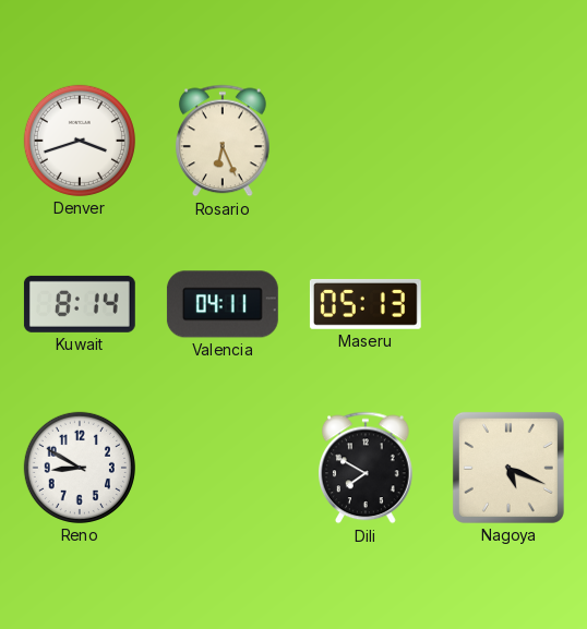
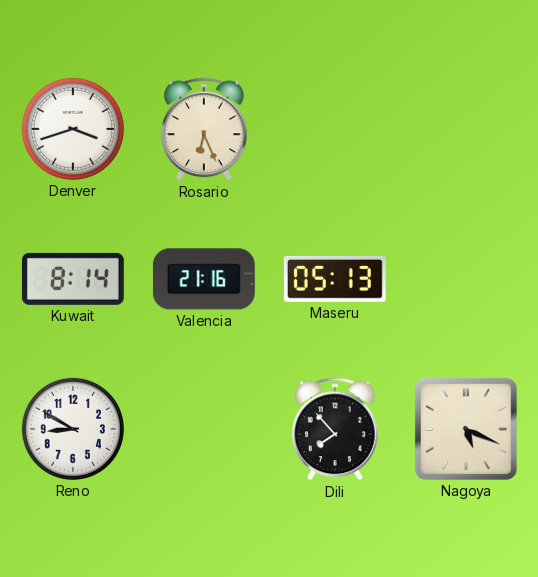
Valencia: 04:11 -> 21:16
Dili: 7:50 -> 7:53
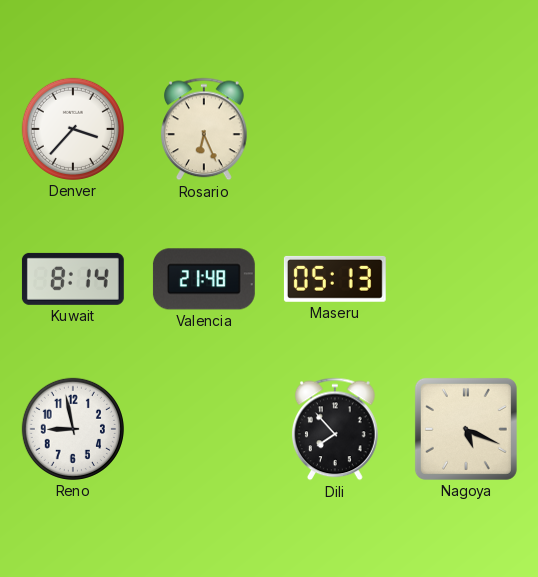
Denver: 3:42 -> 3:37
Valencia: 21:16 -> 21:48
Reno: 8:50 -> 8:58
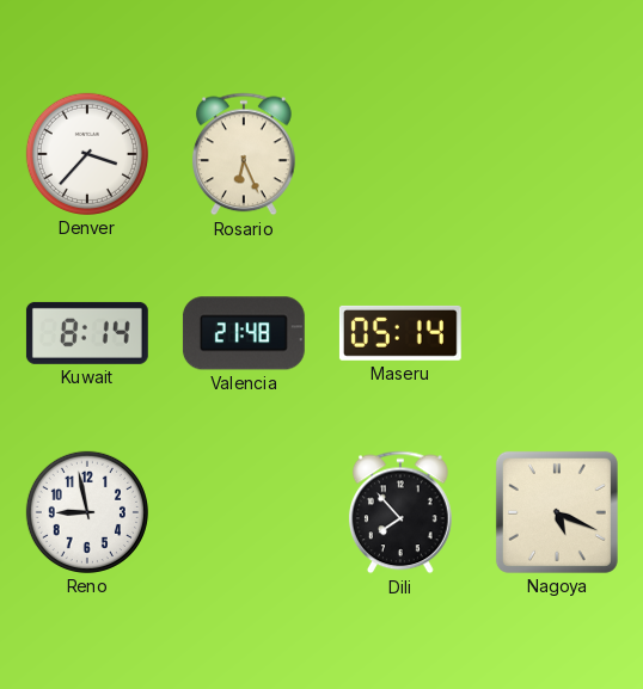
Maseru: 05:13 -> 05:14
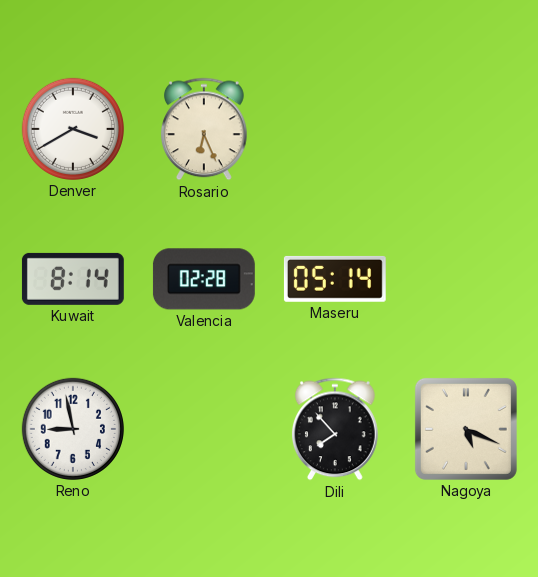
Denver: 3:37 -> 3:40
Valencia: 21:48 -> 02:28
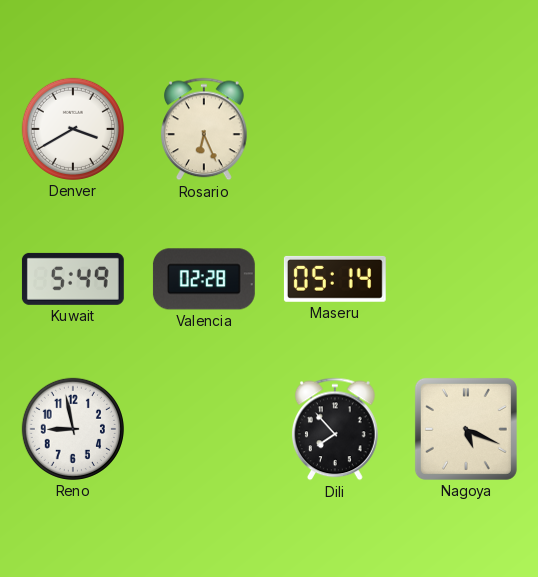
Kuwait: 8:14 -> 5:49
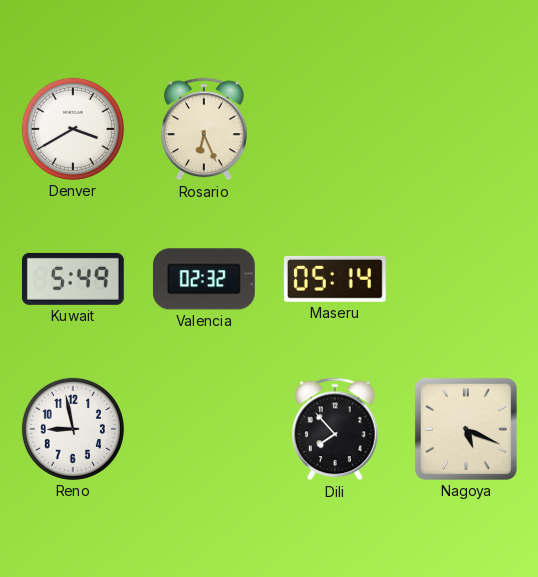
Valencia: 02:28 -> 02:32
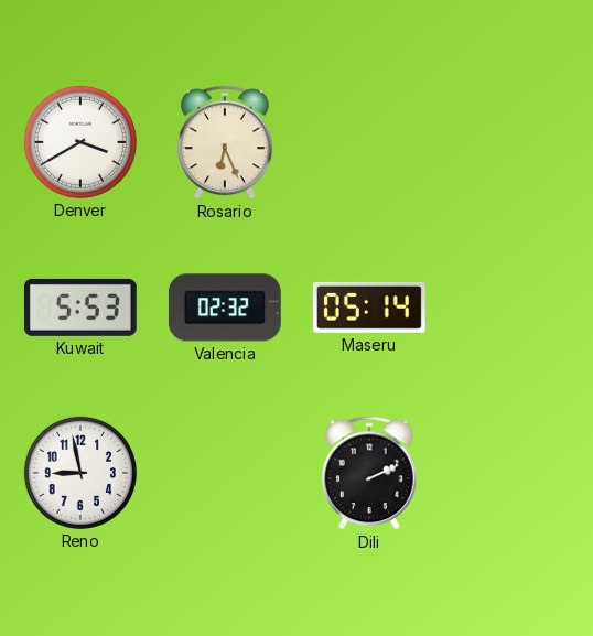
Kuwait: 5:49 -> 5:53
Dili: 7:53 -> 2:11
Nagoya: 5:19 -> none
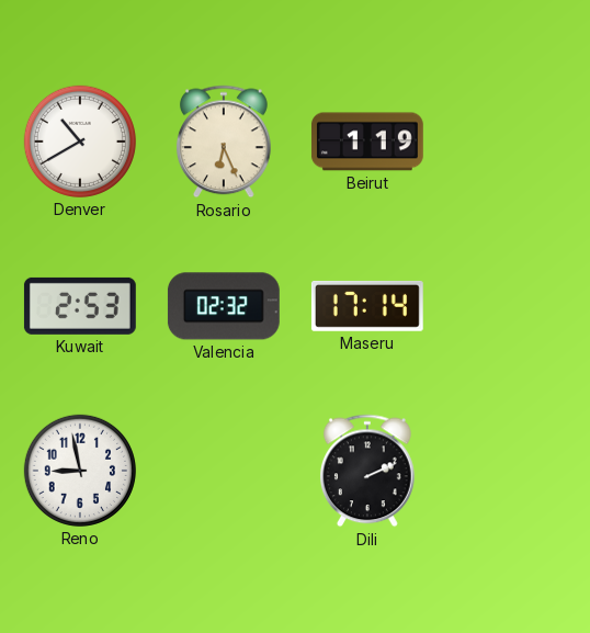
Denver: 3:40 -> 10:40
Beirut: none -> 1:19
Kuwait: 5:53 -> 2:53
Maseru: 05:14 -> 17:14
